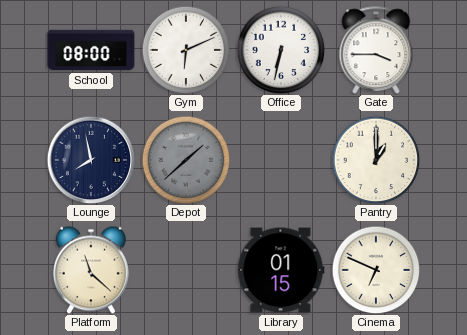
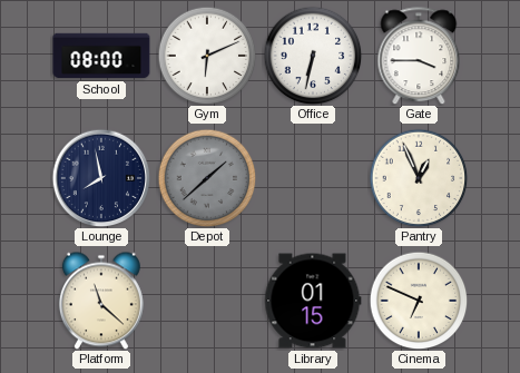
Pantry: 1:00 -> 12:56
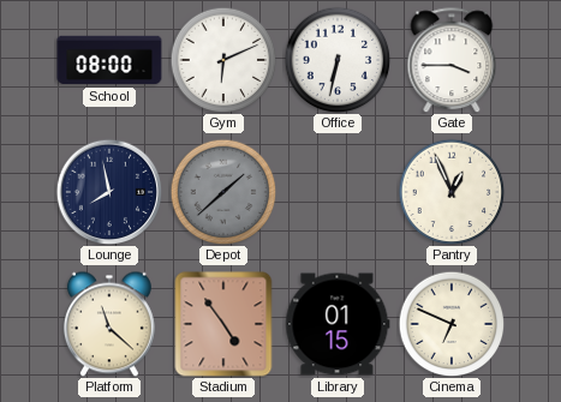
Stadium: none -> 4:54
